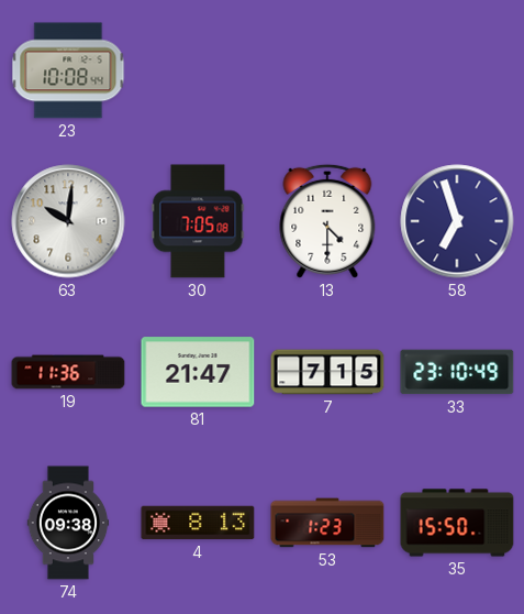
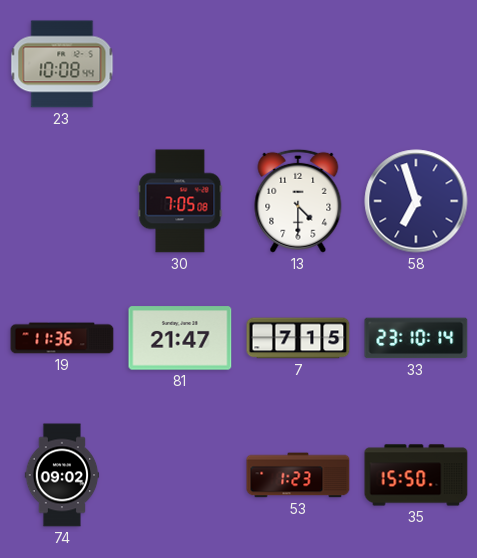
63: 10:01 -> none
33: 23:10:49 -> 23:10:14
74: 09:38 -> 09:02
4: 8:13 -> none
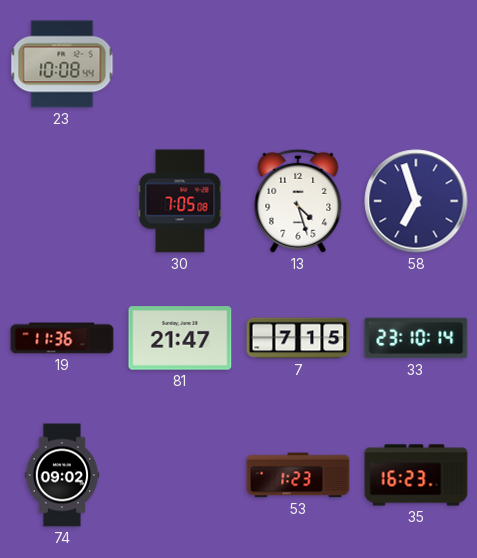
13: 4:30 -> 4:27
35: 15:50 -> 16:23
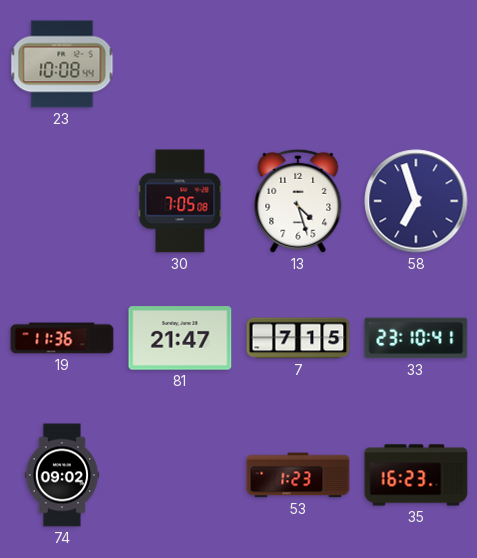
33: 23:10:14 -> 23:10:41
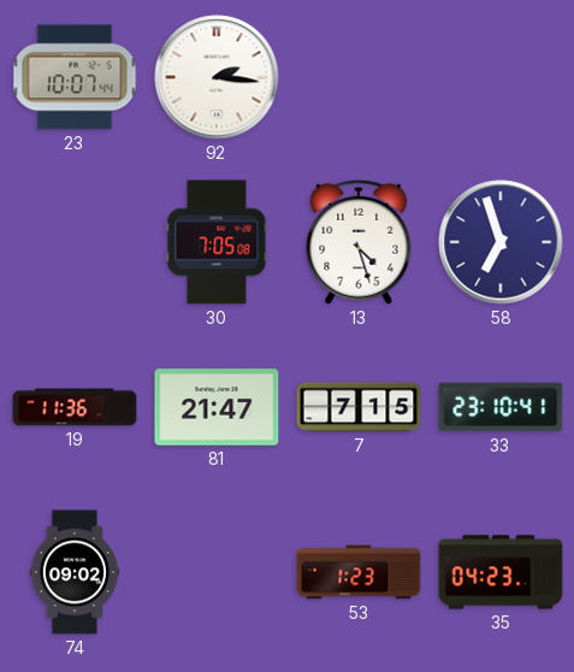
23: 10:08 -> 10:07
92: none -> 2:16
35: 16:23 -> 04:23
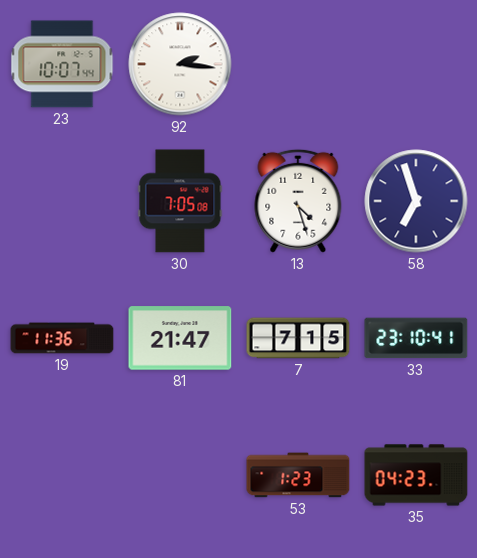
74: 09:02 -> none
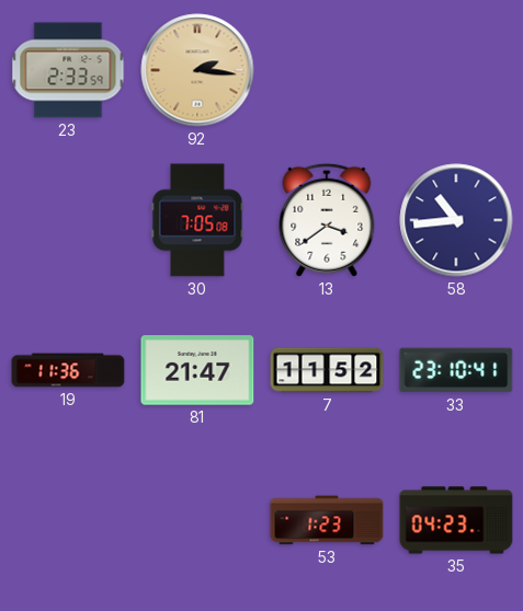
23: 10:07 -> 2:33
92 dial: white -> champagne
13: 4:27 -> 3:39
58: 6:57 -> 10:44
7: 7:15 -> 11:52
